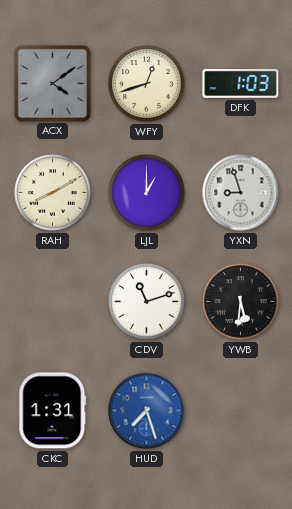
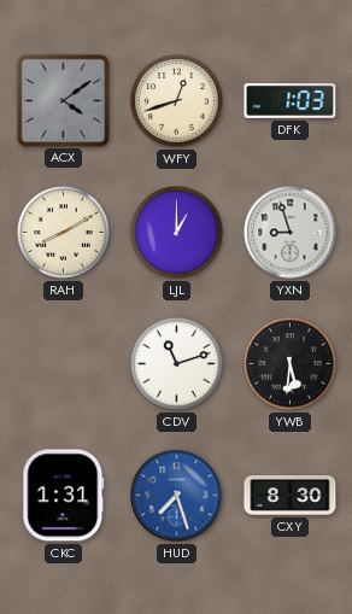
CXY: none -> 8:30
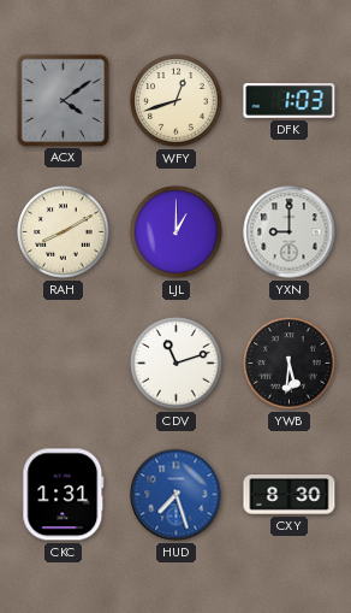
YXN: 8:57 -> 9:00
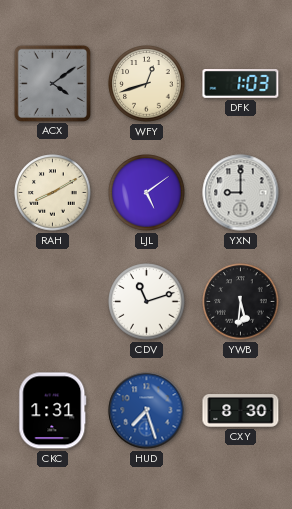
LJL: 1:00 -> 5:09
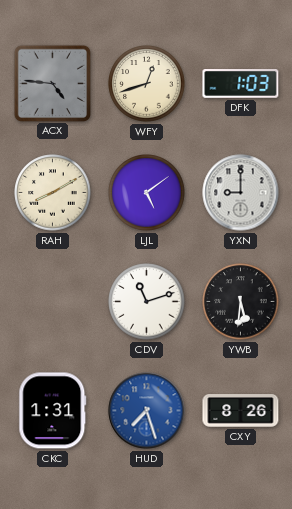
ACX: 4:09 -> 4:46
CXY: 8:30 -> 8:26
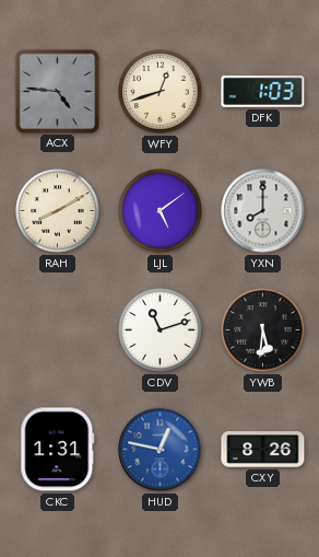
YXN: 9:00 -> 8:00
HUD: 7:27 -> 12:47
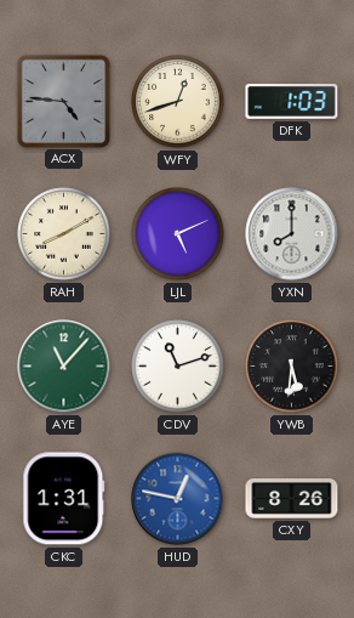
LJL: 5:09 -> 5:11
AYE: none -> 11:07
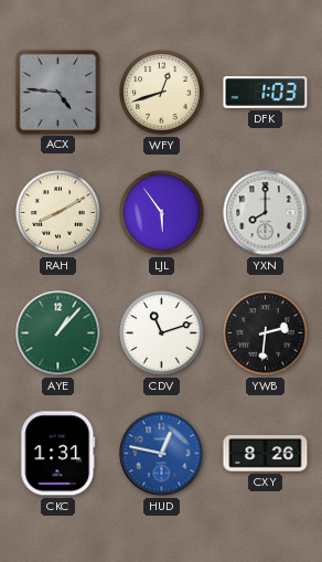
LJL: 5:11 -> 5:54
AYE: 11:07 -> 1:07
YWB: 5:31 -> 2:31
